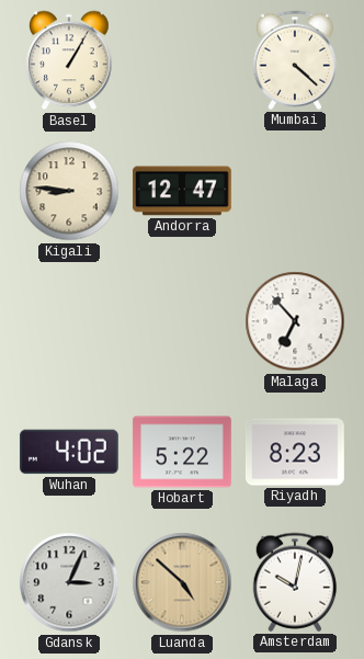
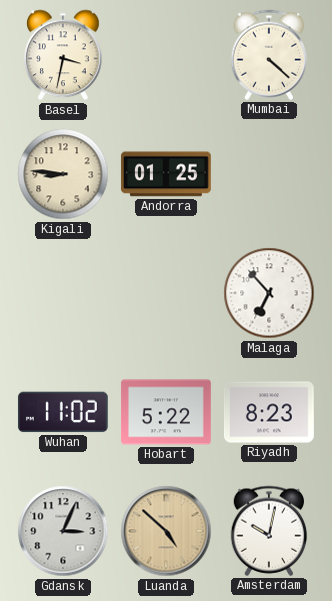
Basel: 1:05 -> 3:32
Andorra: 12:47 -> 01:25
Wuhan: 4:02 -> 11:02
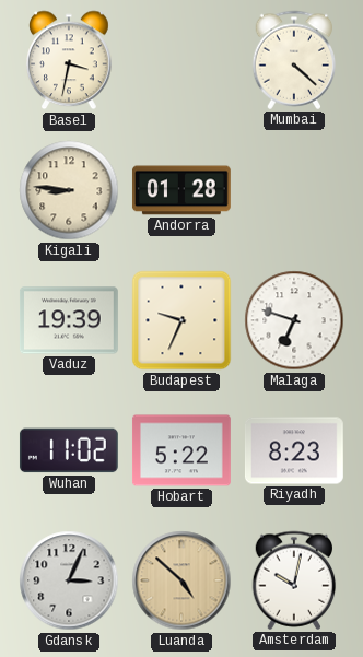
Andorra: 01:25 -> 01:28
Vaduz: none -> 19:39
Budapest: none -> 9:34
Malaga: 6:53 -> 6:48
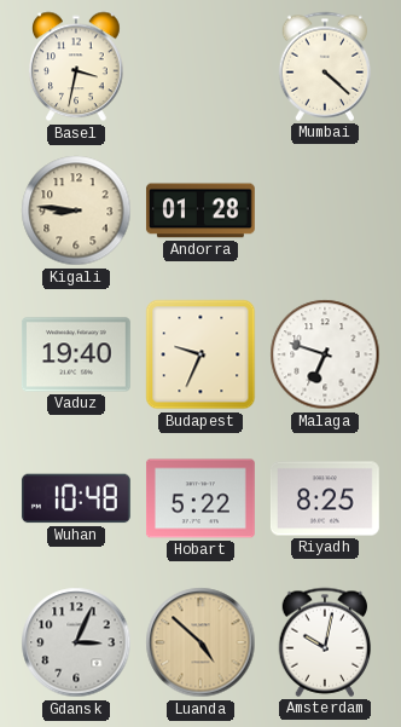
Vaduz: 19:39 -> 19:40
Wuhan: 11:02 -> 10:48
Riyadh: 8:23 -> 8:25
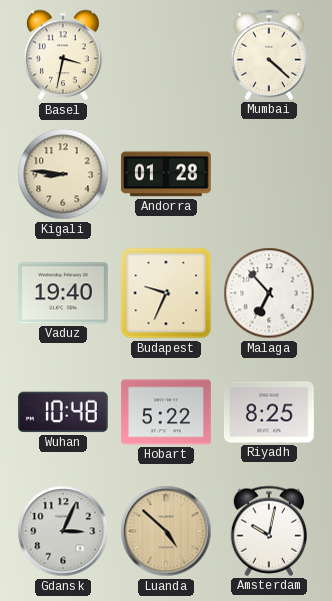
Malaga: 6:48 -> 6:53
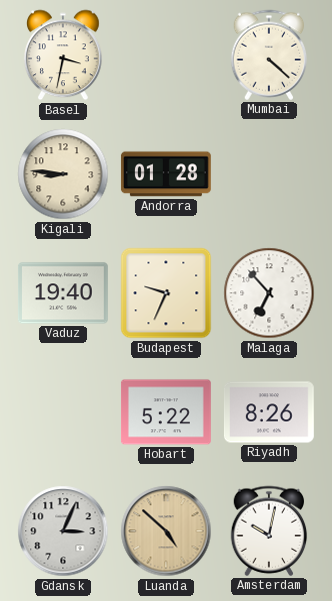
Wuhan: 10:48 -> none
Riyadh: 8:25 -> 8:26
